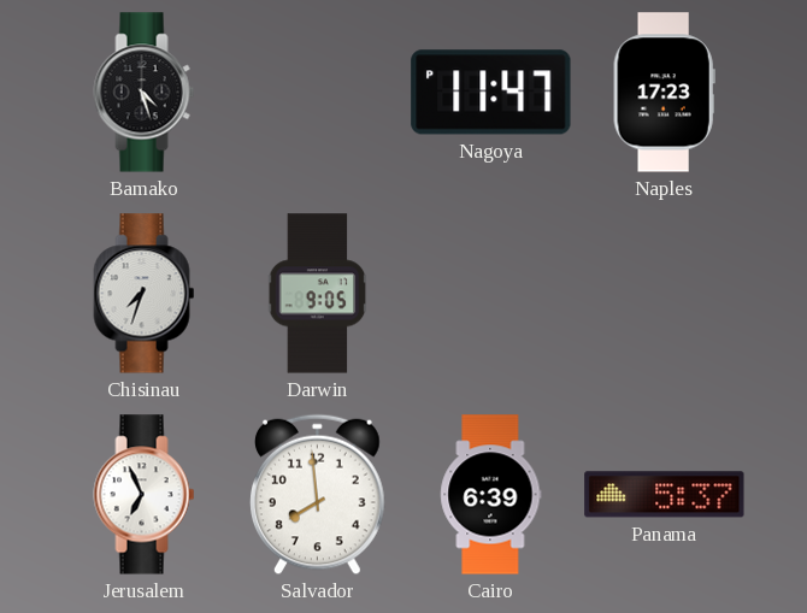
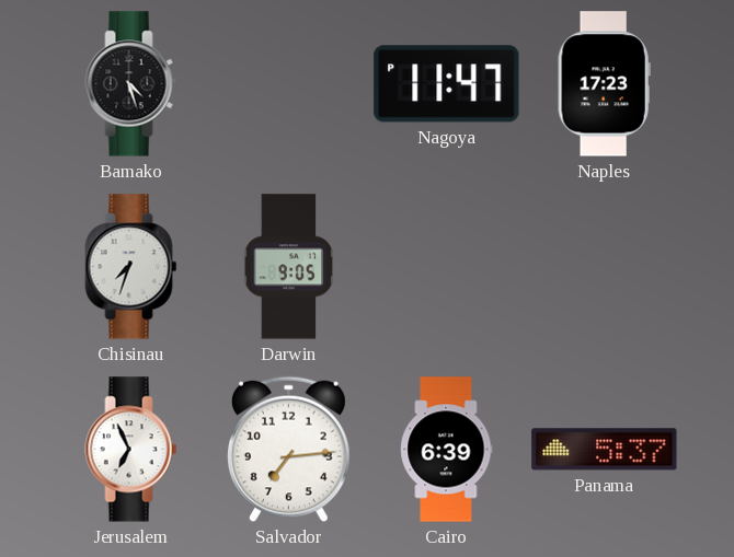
Salvador: 7:59 -> 7:14
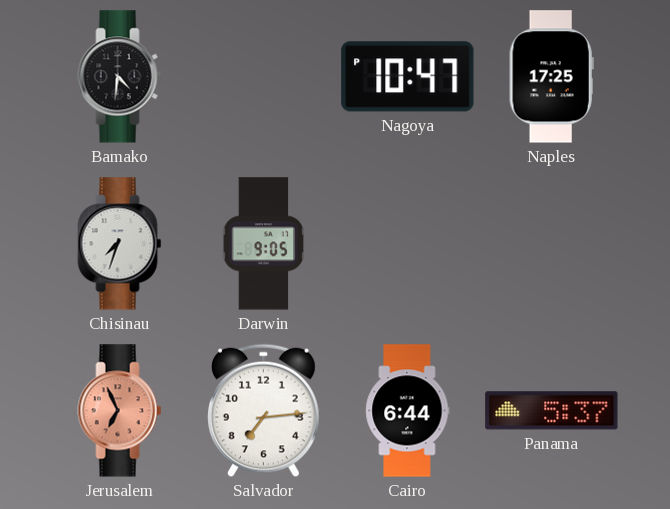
Bamako: 4:27 -> 4:31
Nagoya: 11:47 -> 10:47
Naples: 17:23 -> 17:25
Jerusalem dial: white -> salmon
Cairo: 6:39 -> 6:44
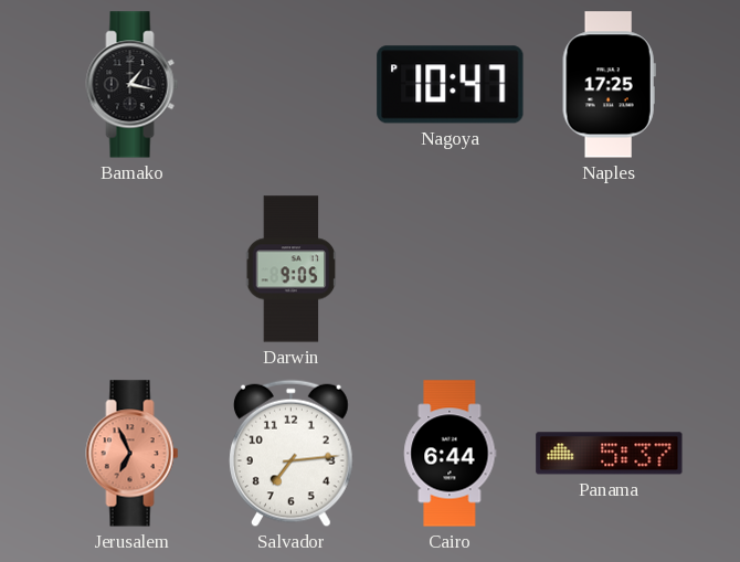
Bamako: 4:31 -> 1:17
Chisinau: 7:33 -> none
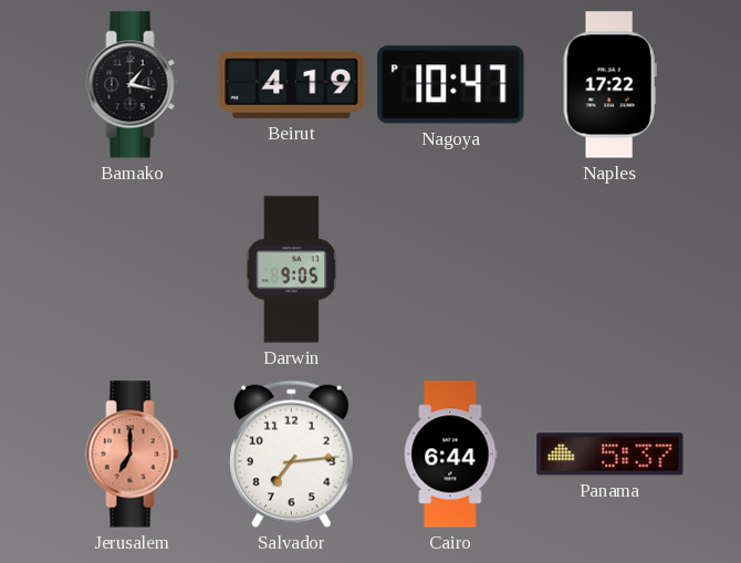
Beirut: none -> 4:19
Naples: 17:25 -> 17:22
Jerusalem: 6:56 -> 7:00
